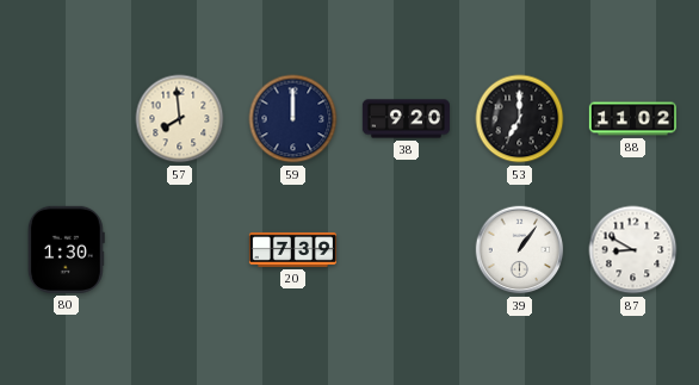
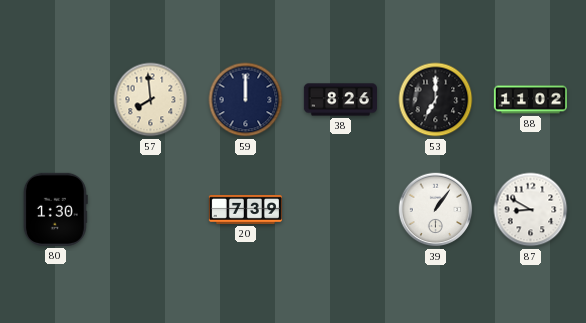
38: 9:20 -> 8:26
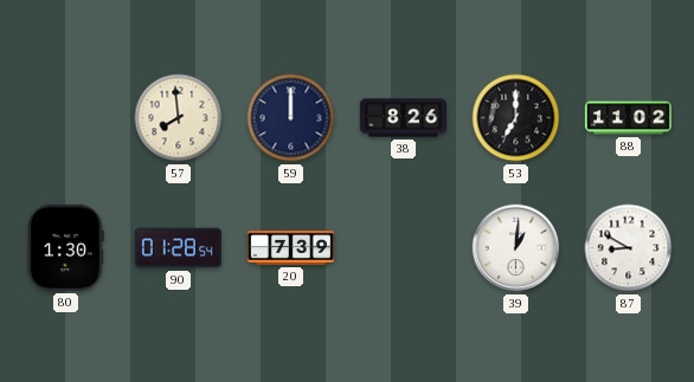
90: none -> 01:28
39: 1:06 -> 1:01
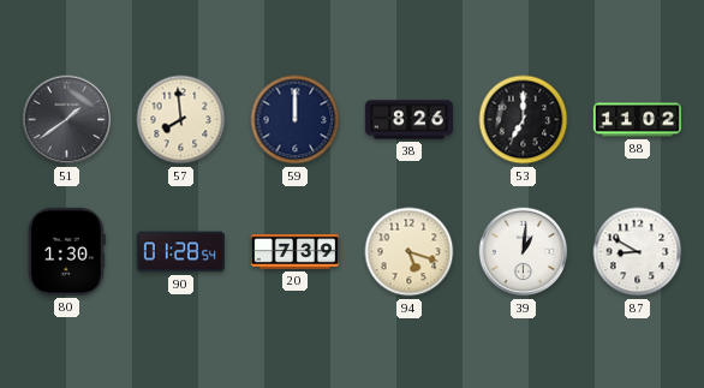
51: none -> 1:39
94: none -> 5:18
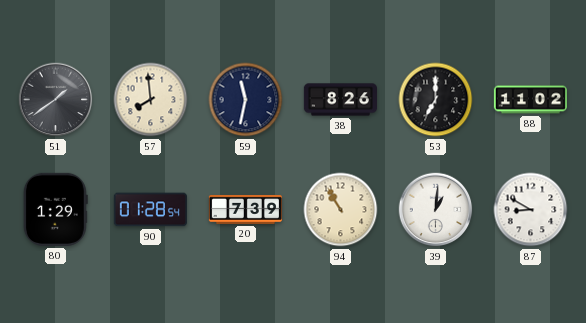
59: 12:00 -> 11:32
80: 1:30 -> 1:29
94: 5:18 -> 10:55
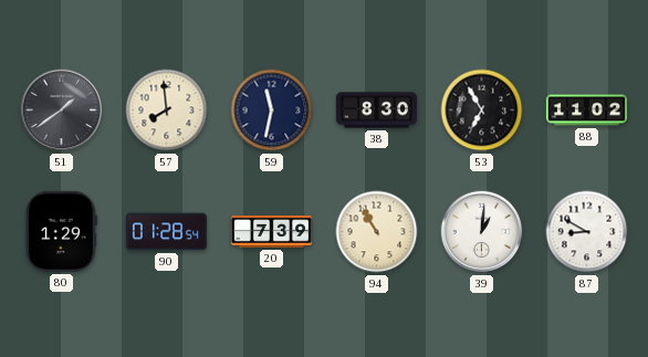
38: 8:26 -> 8:30
53: 7:00 -> 6:55
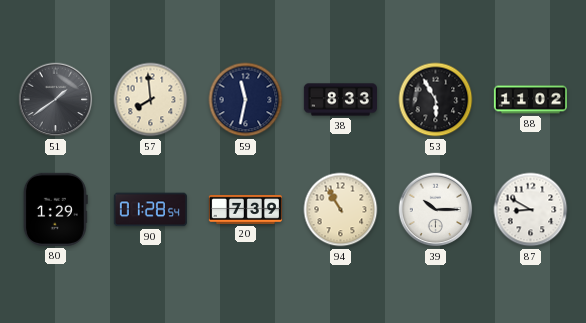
38: 8:30 -> 8:33
53: 6:55 -> 5:55
39: 1:01 -> 10:15
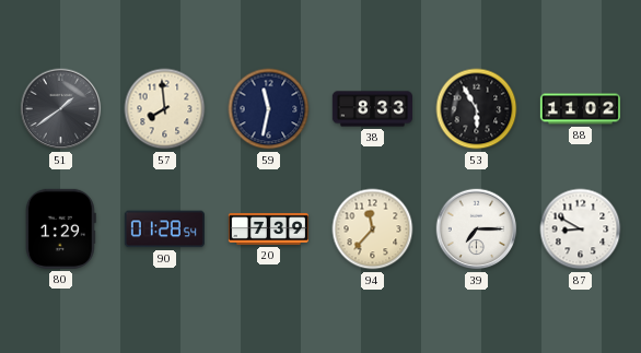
94: 10:55 -> 11:37
39: 10:15 -> 7:15
